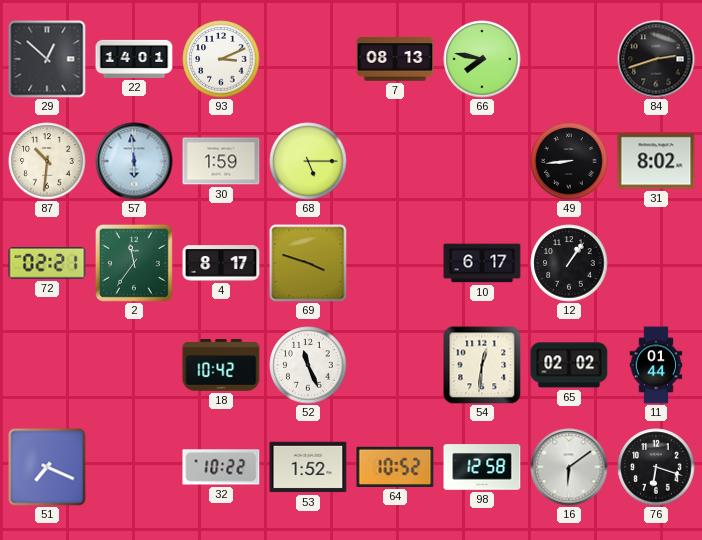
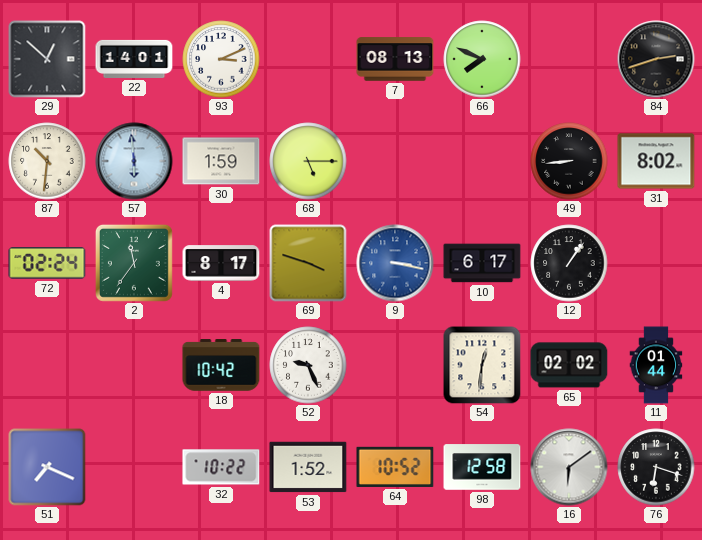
66: 7:47 -> 7:49
72: 02:21 -> 02:24
9: none -> 3:17
52: 11:26 -> 9:26
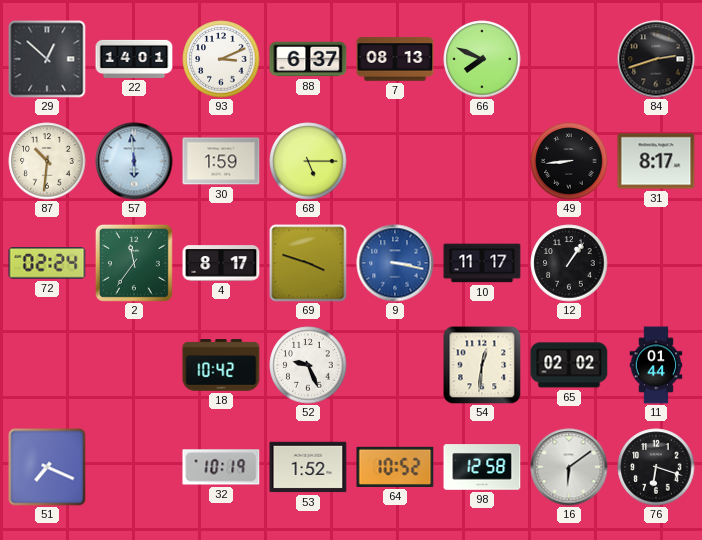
88: none -> 6:37
31: 8:02 -> 8:17
10: 6:17 -> 11:17
32: 10:22 -> 10:19
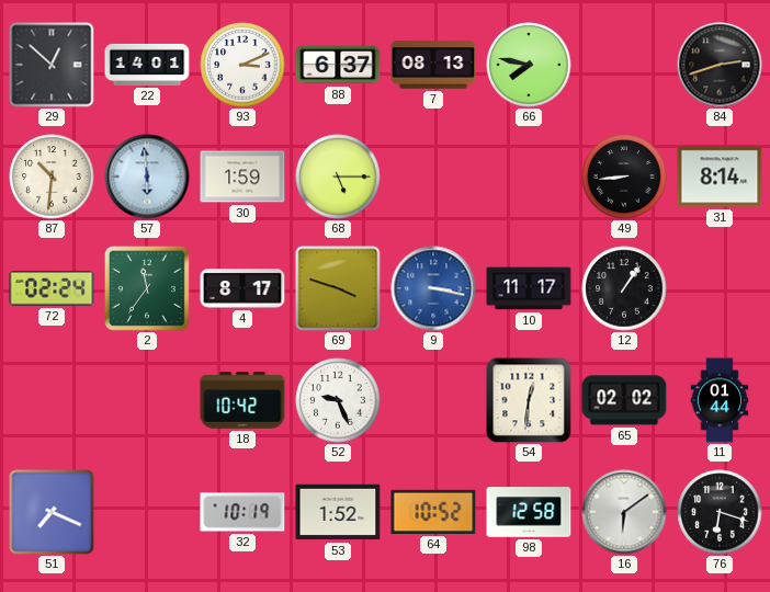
66: 7:49 -> 7:47
31: 8:17 -> 8:14
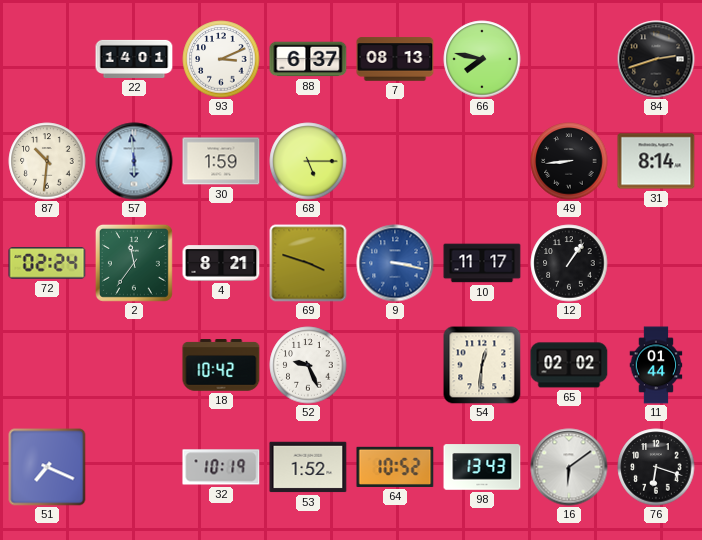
29: 12:52 -> none
4: 8:17 -> 8:21
98: 12:58 -> 13:43
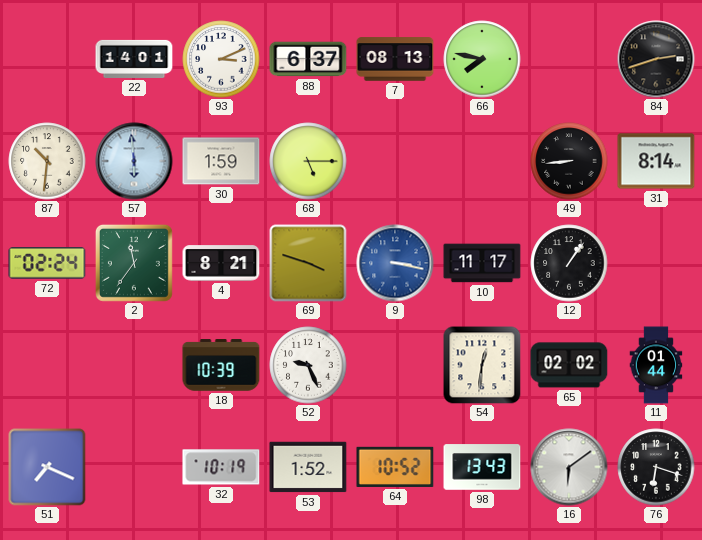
18: 10:42 -> 10:39
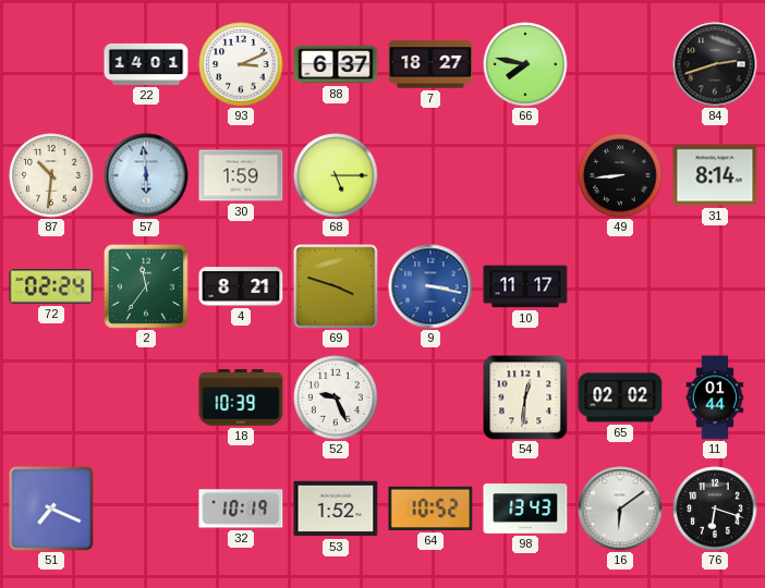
7: 08:13 -> 18:27
12: 1:06 -> none
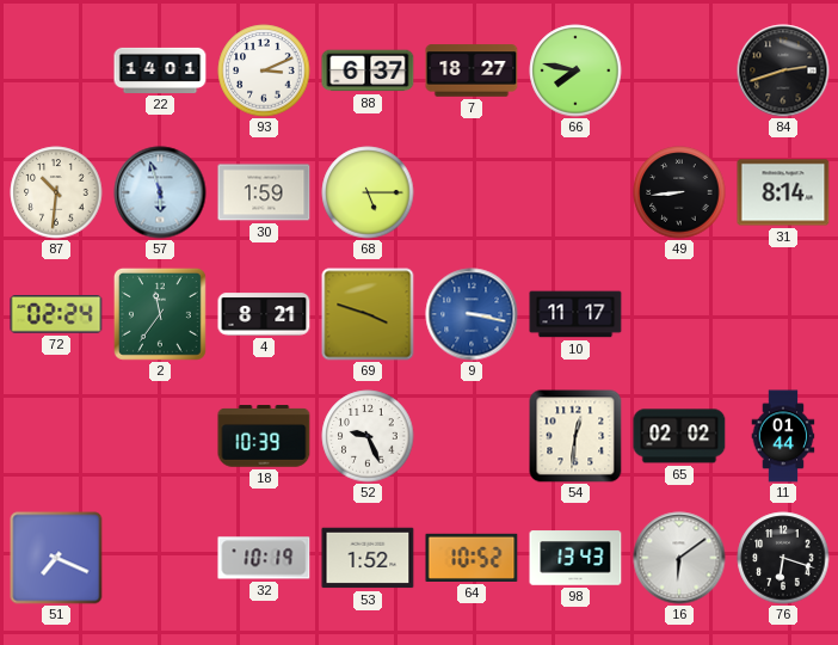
57: 5:59 -> 5:57
